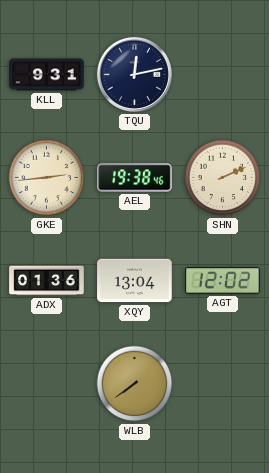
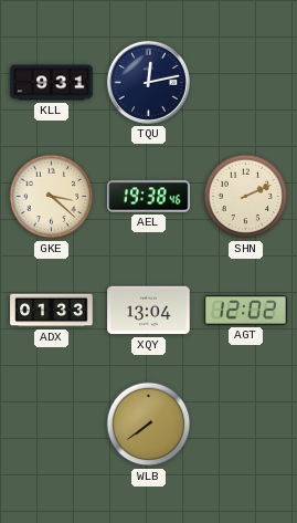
GKE: 2:44 -> 3:22
ADX: 01:36 -> 01:33
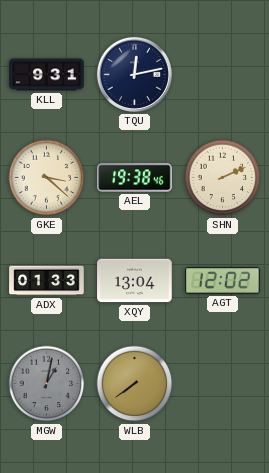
MGW: none -> 1:02
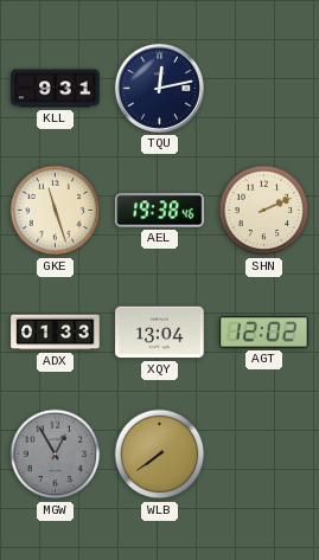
GKE: 3:22 -> 11:27
MGW: 1:02 -> 12:55
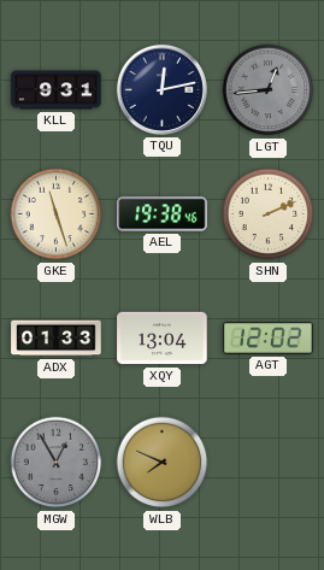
LGT: none -> 12:44
WLB: 7:39 -> 7:49
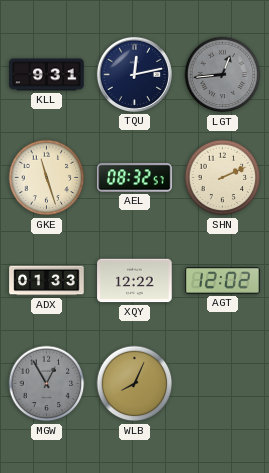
AEL: 19:38 -> 08:32
XQY: 13:04 -> 12:22
WLB: 7:49 -> 8:04
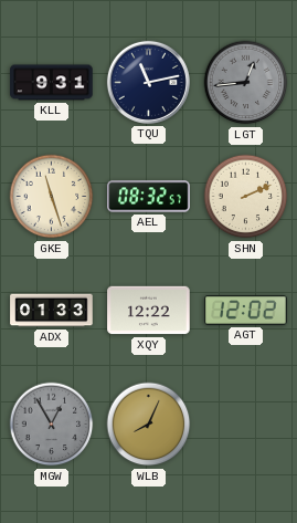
TQU: 12:13 -> 11:13
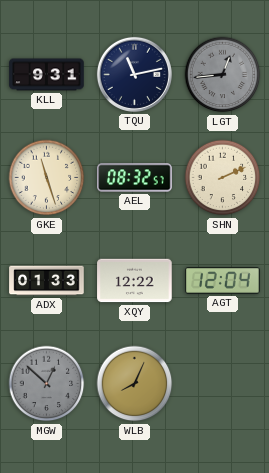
AGT: 12:02 -> 12:04
MGW: 12:55 -> 12:52
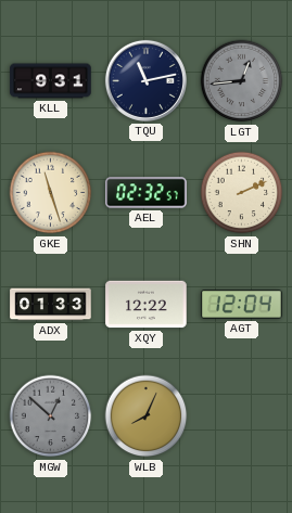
AEL: 08:32 -> 02:32
